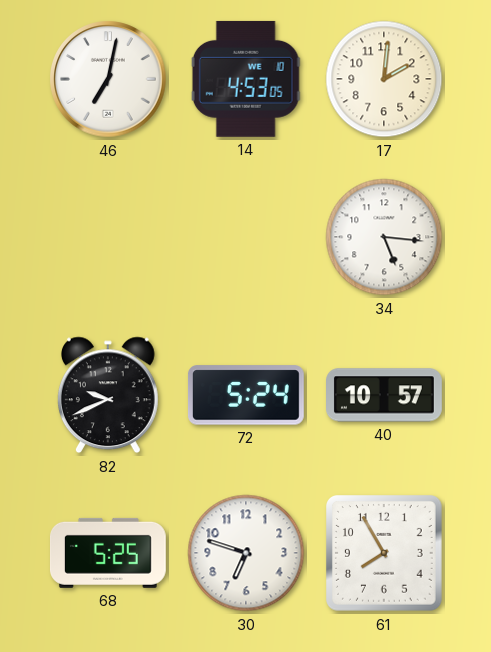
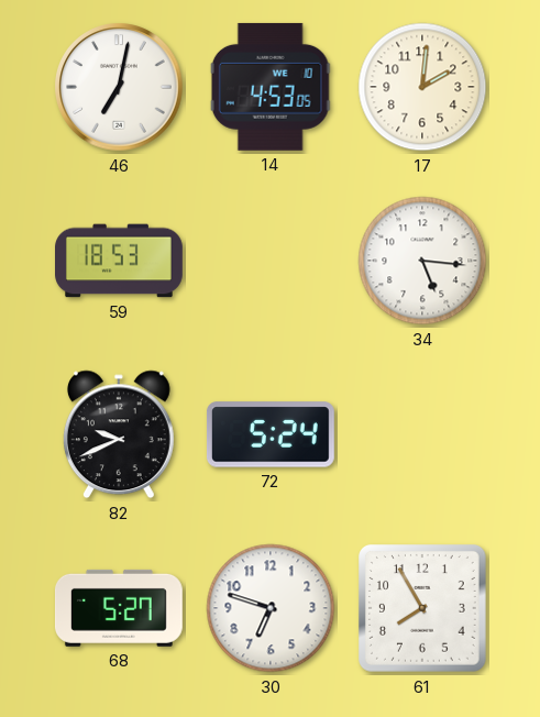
59: none -> 18:53
40: 10:57 -> none
68: 5:25 -> 5:27
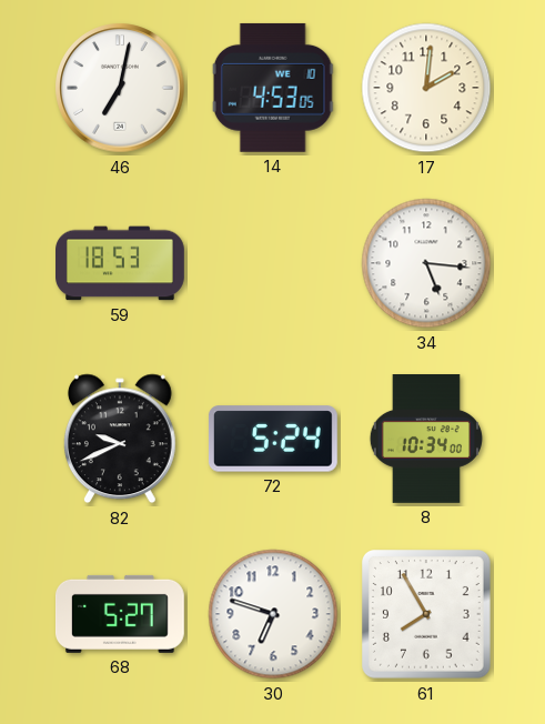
8: none -> 10:34
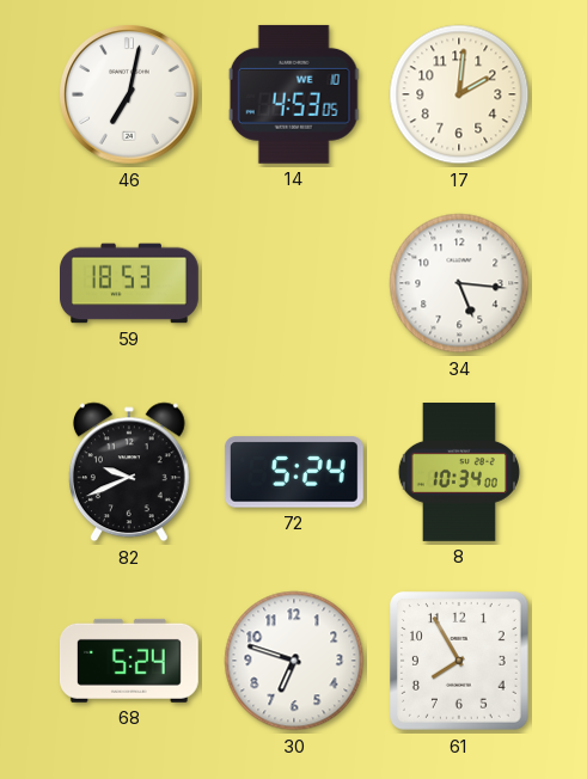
68: 5:27 -> 5:24
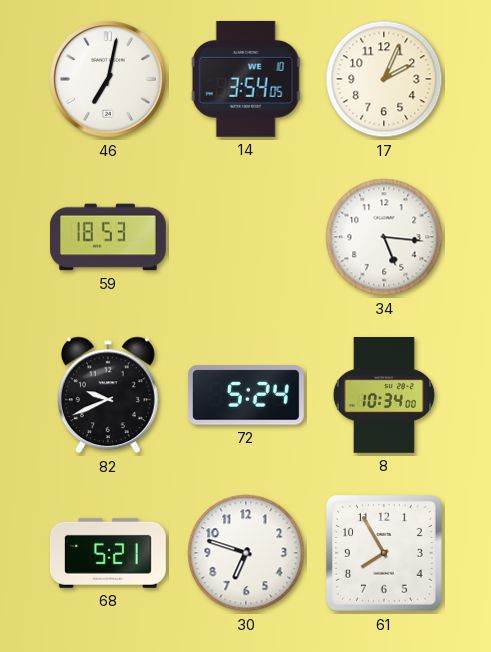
14: 4:53 -> 3:54
17: 2:01 -> 2:04
68: 5:24 -> 5:21
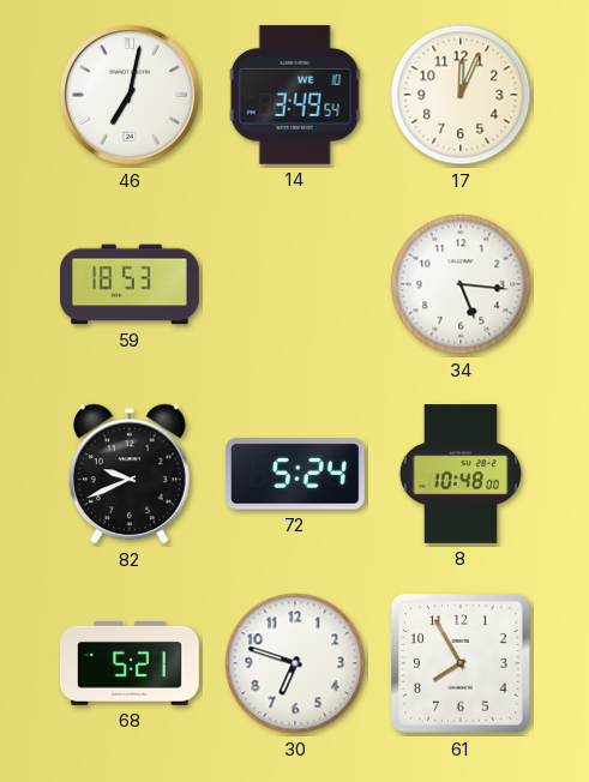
14: 3:54 -> 3:49
17: 2:04 -> 12:04
8: 10:34 -> 10:48
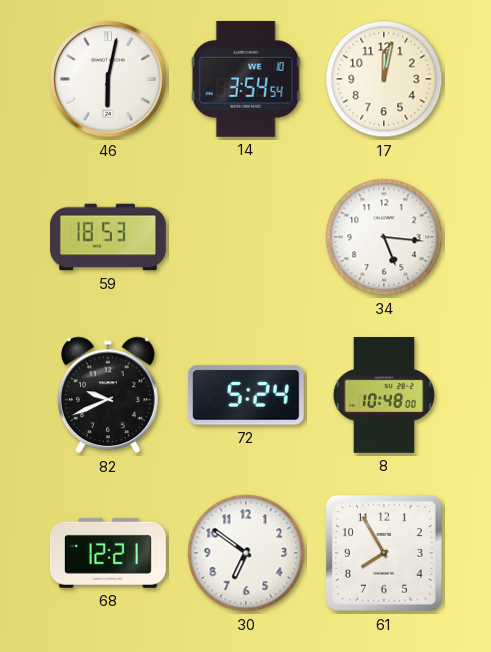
46: 7:02 -> 6:02
14: 3:49 -> 3:54
17: 12:04 -> 12:02
68: 5:21 -> 12:21
30: 6:48 -> 6:51
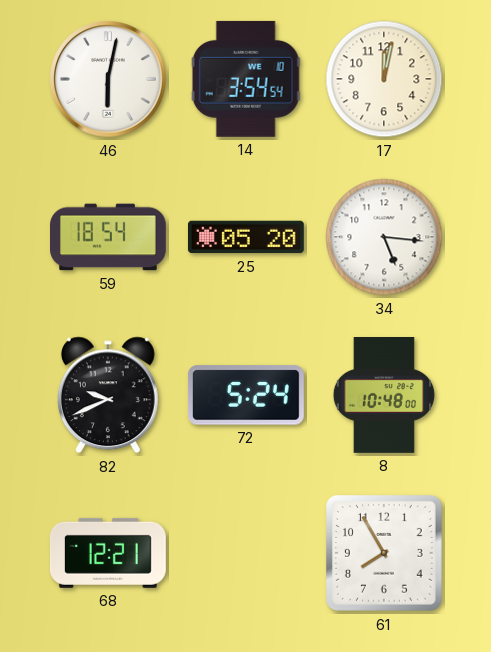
59: 18:53 -> 18:54
25: none -> 05:20
30: 6:51 -> none
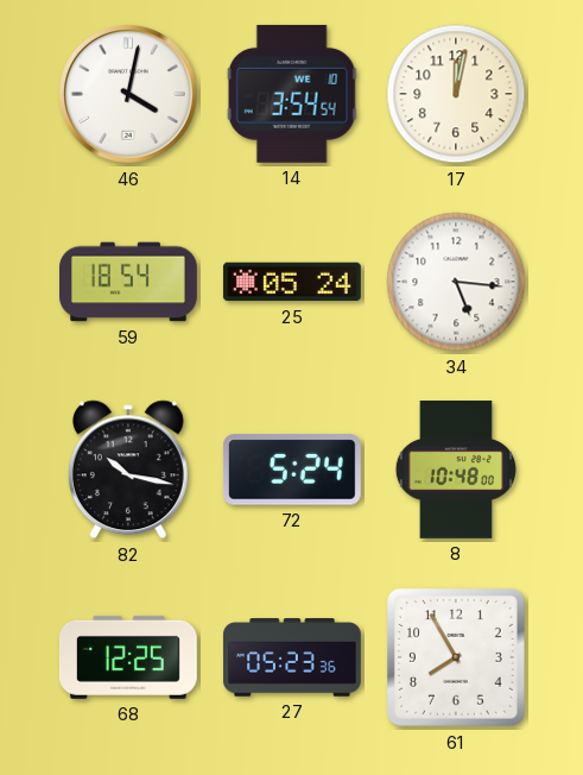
46: 6:02 -> 4:02
25: 05:20 -> 05:24
82: 9:41 -> 10:17
68: 12:21 -> 12:25
27: none -> 05:23
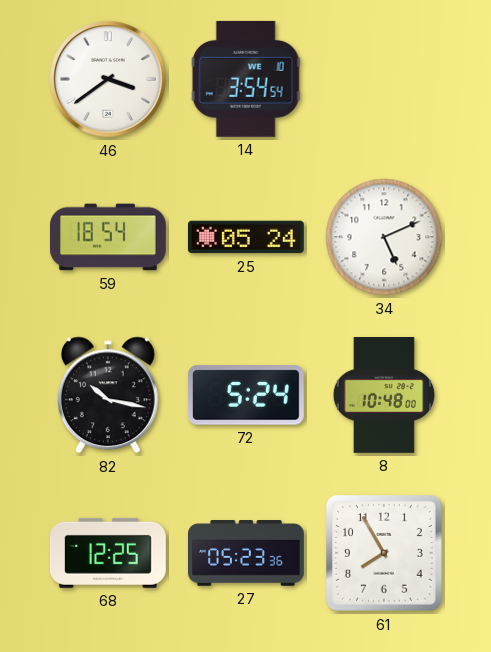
46: 4:02 -> 3:39
17: 12:02 -> none
34: 5:16 -> 5:11
